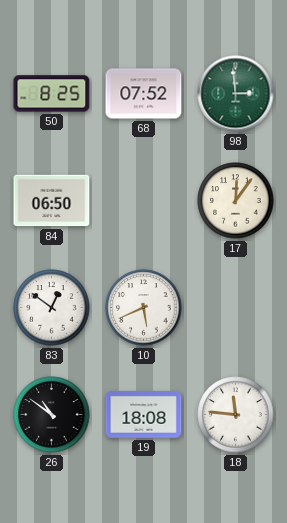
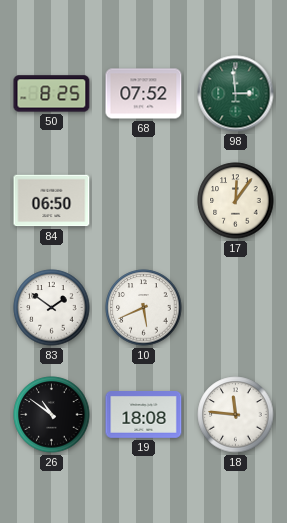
83: 12:51 -> 1:51
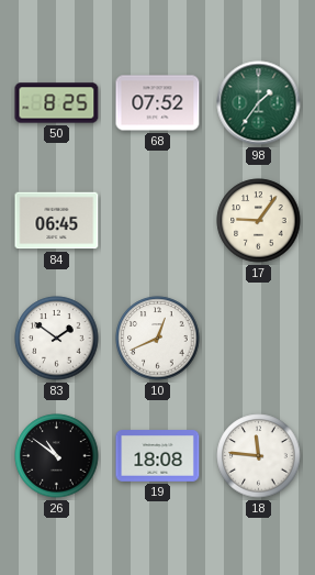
98: 2:59 -> 1:36
84: 06:50 -> 06:45
17: 12:06 -> 9:06
10: 5:41 -> 12:41
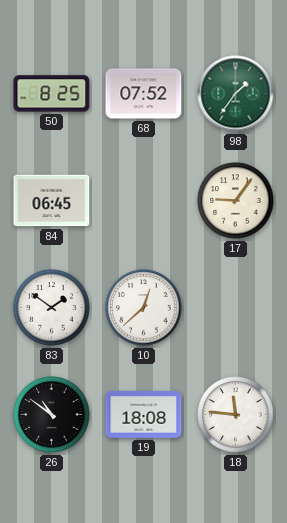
10: 12:41 -> 12:38
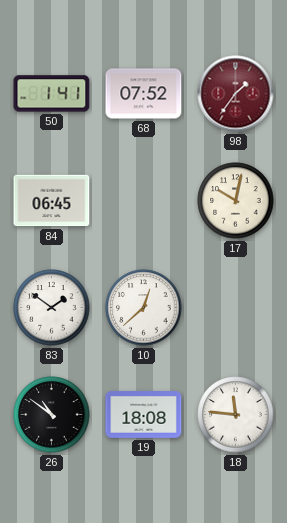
50: 8:25 -> 1:41
98 dial: green -> burgundy
17: 9:06 -> 10:02
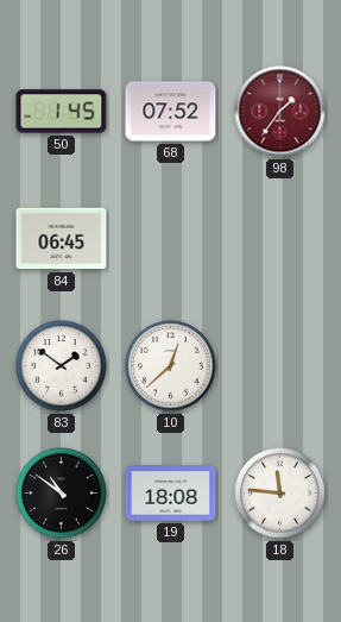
50: 1:41 -> 1:45
17: 10:02 -> none
